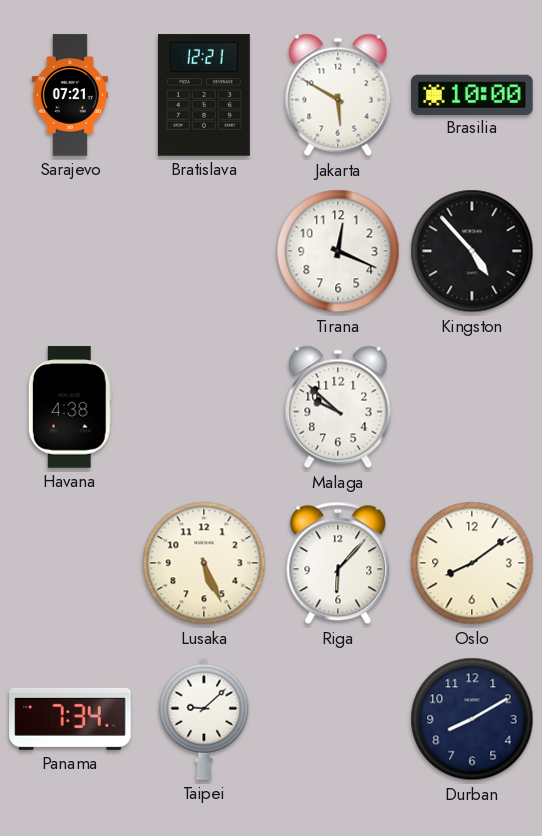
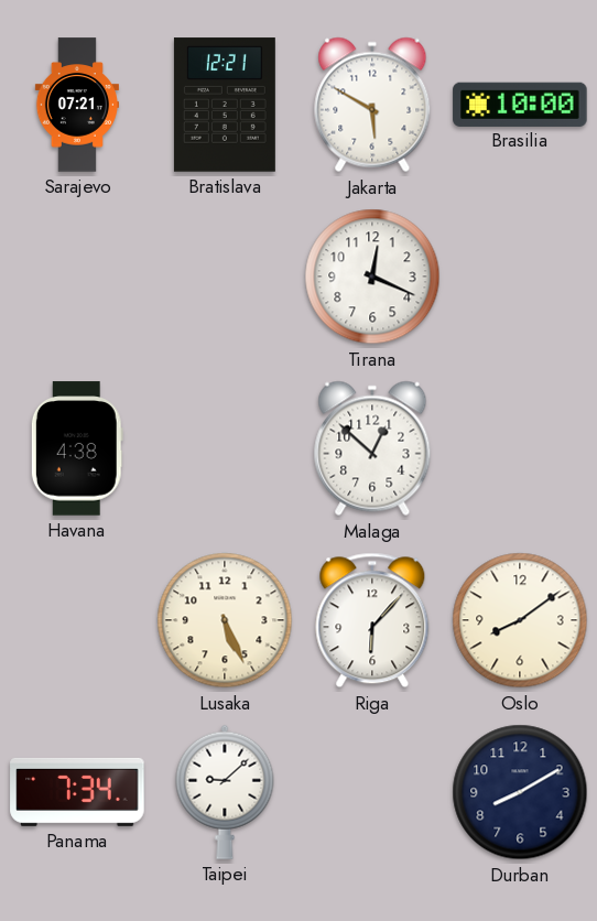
Kingston: 4:53 -> none
Malaga: 9:52 -> 12:52
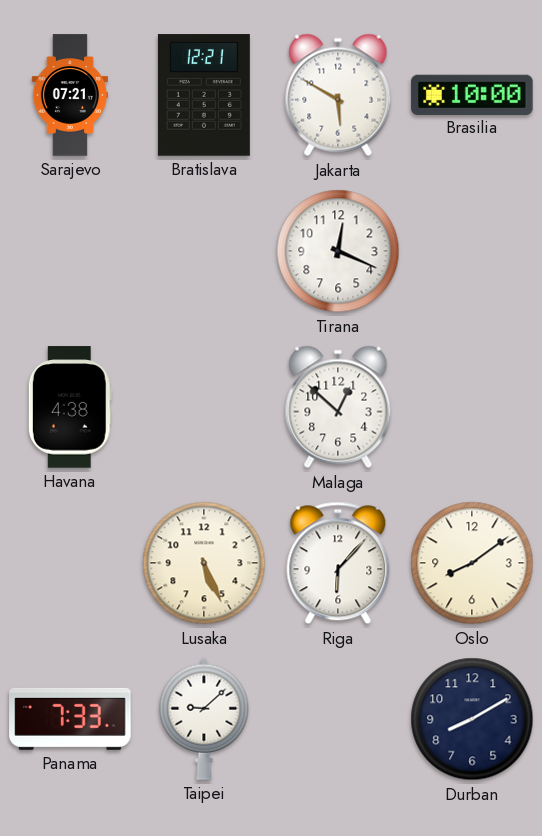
Panama: 7:34 -> 7:33
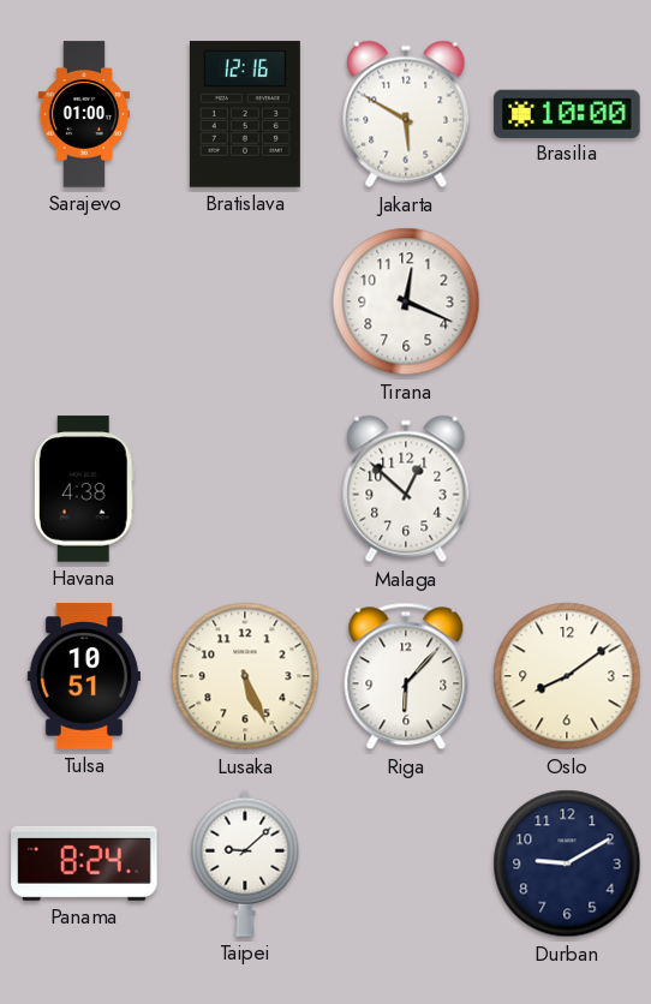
Sarajevo: 07:21 -> 01:00
Bratislava: 12:21 -> 12:16
Tulsa: none -> 10:51
Panama: 7:33 -> 8:24
Durban: 8:10 -> 9:10
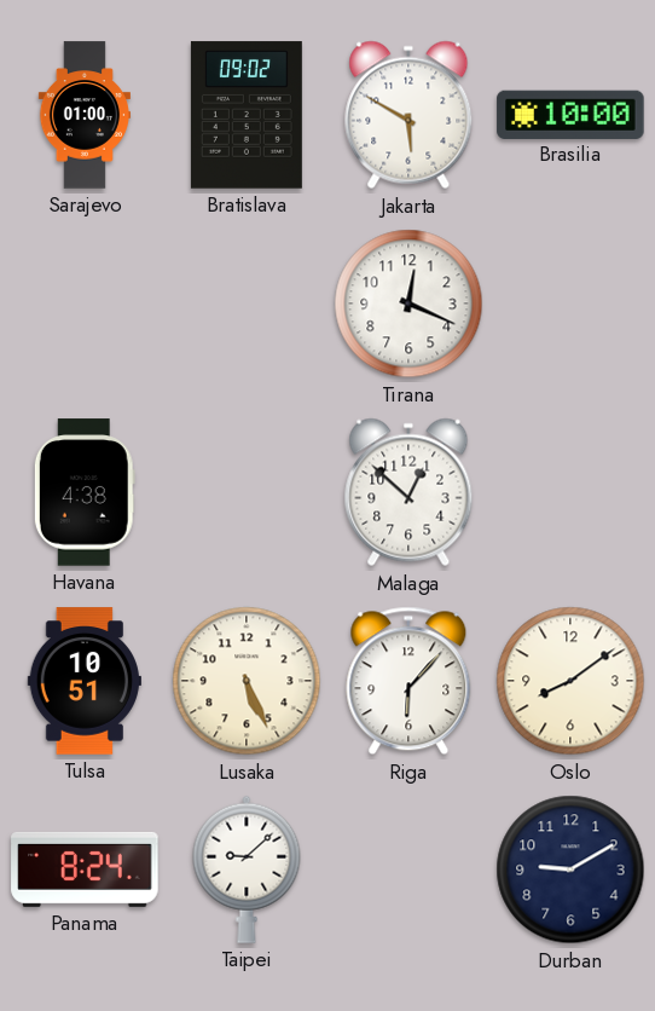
Bratislava: 12:16 -> 09:02
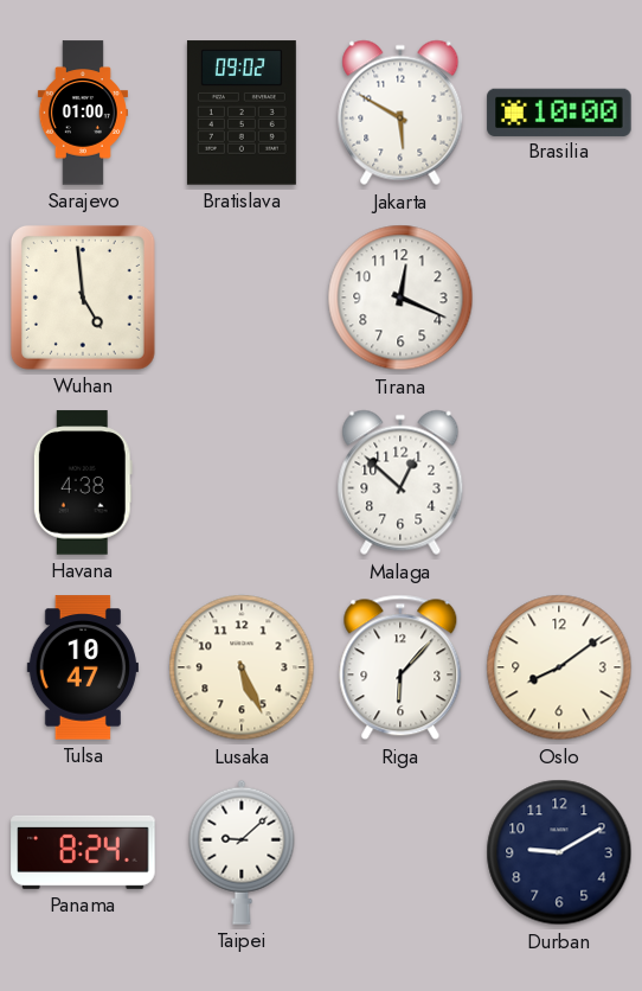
Wuhan: none -> 4:59
Tulsa: 10:51 -> 10:47
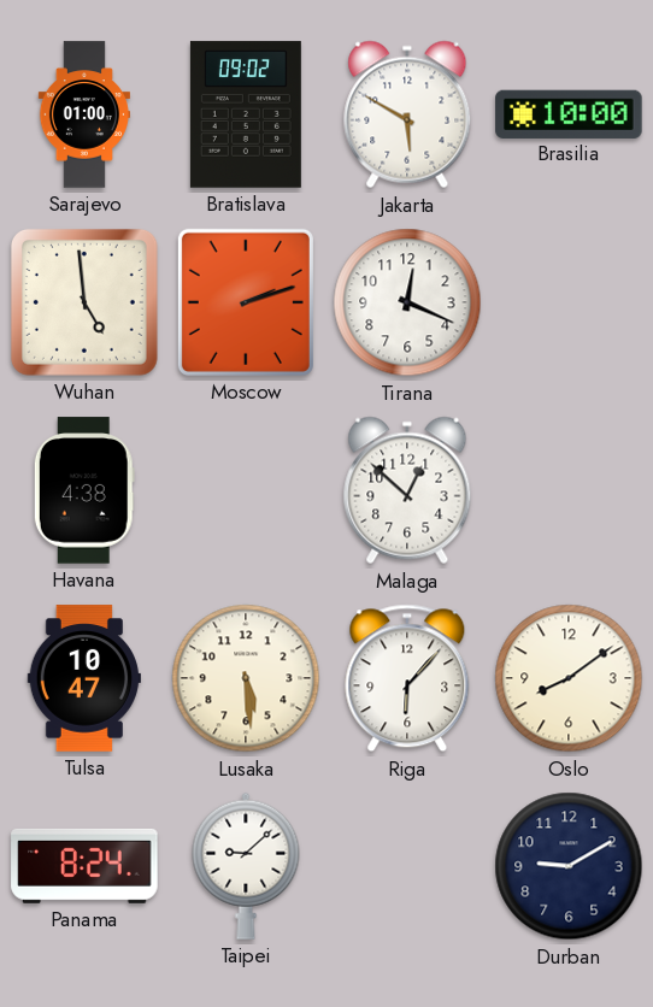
Moscow: none -> 2:12
Lusaka: 5:26 -> 5:29
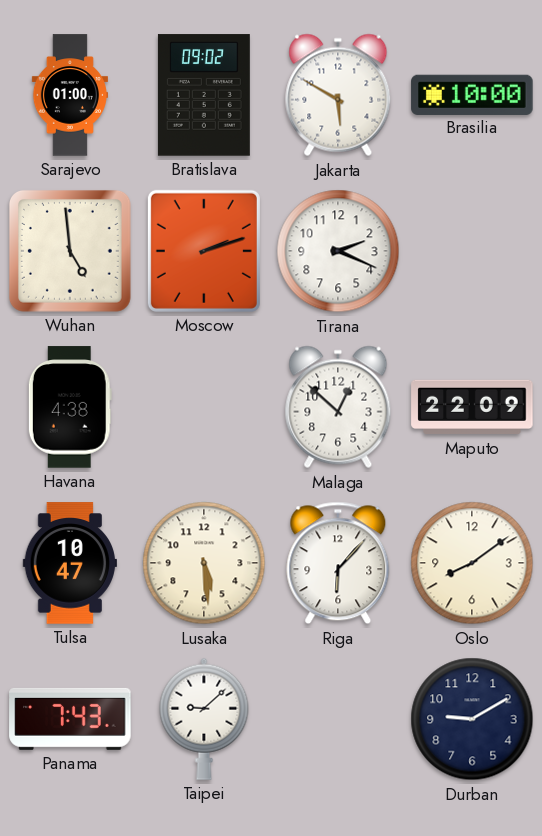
Tirana: 12:19 -> 2:19
Maputo: none -> 22:09
Panama: 8:24 -> 7:43
